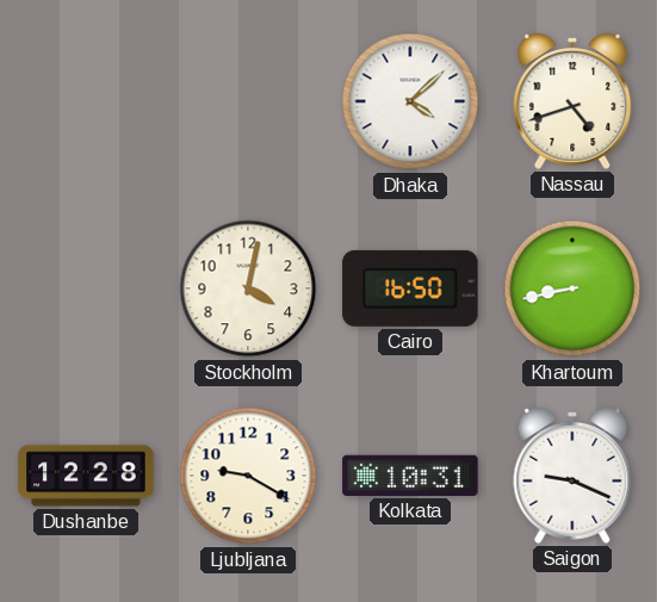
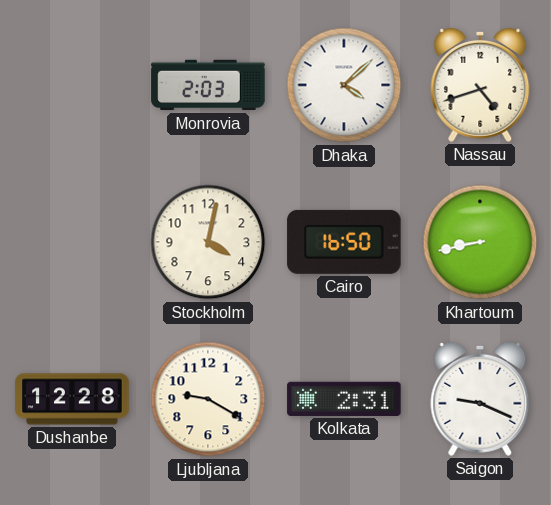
Monrovia: none -> 2:03
Kolkata: 10:31 -> 2:31
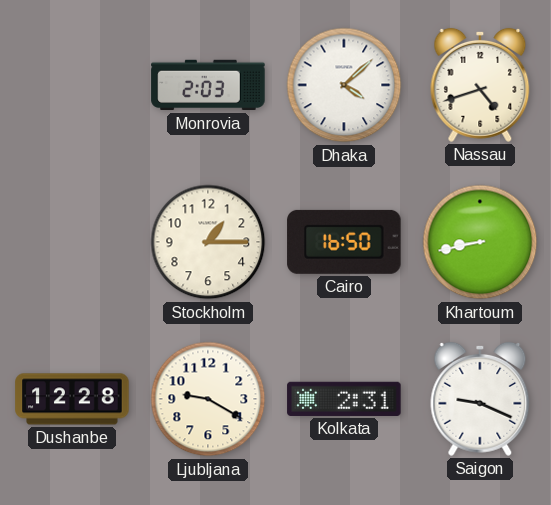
Stockholm: 4:02 -> 1:15
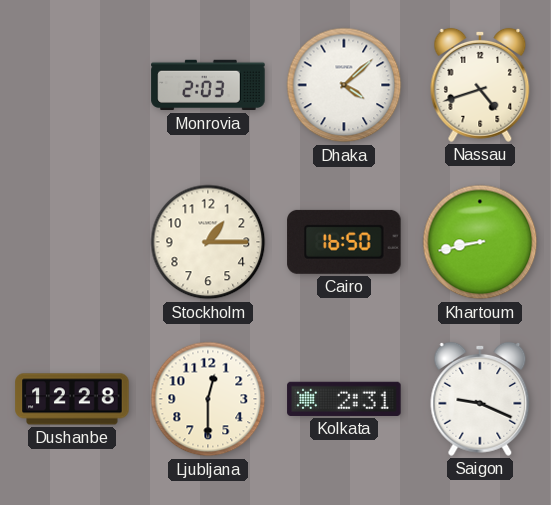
Ljubljana: 9:20 -> 12:30
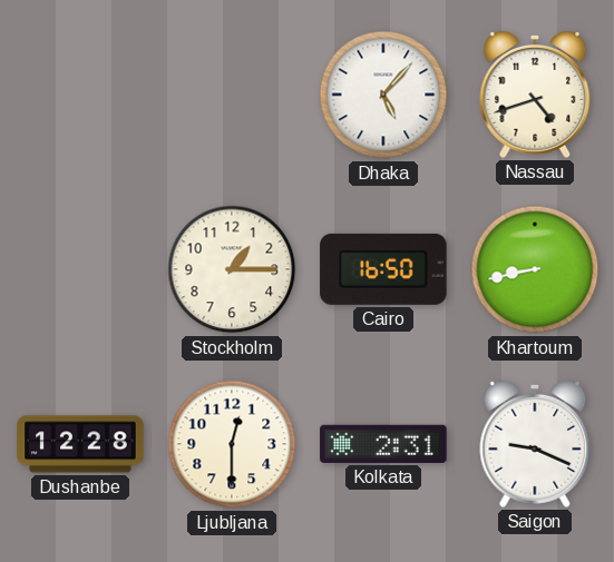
Monrovia: 2:03 -> none
Dhaka: 4:08 -> 5:07
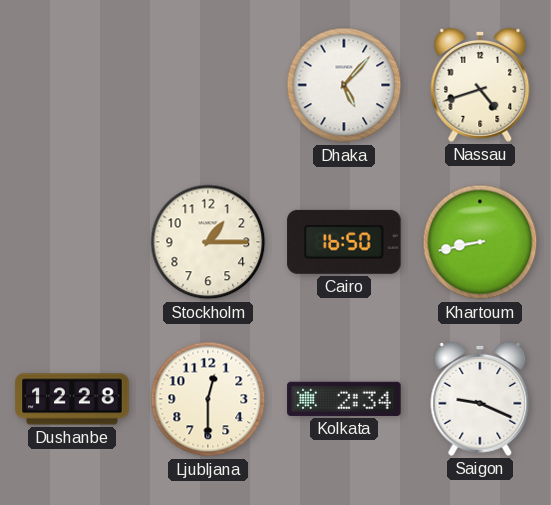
Kolkata: 2:31 -> 2:34
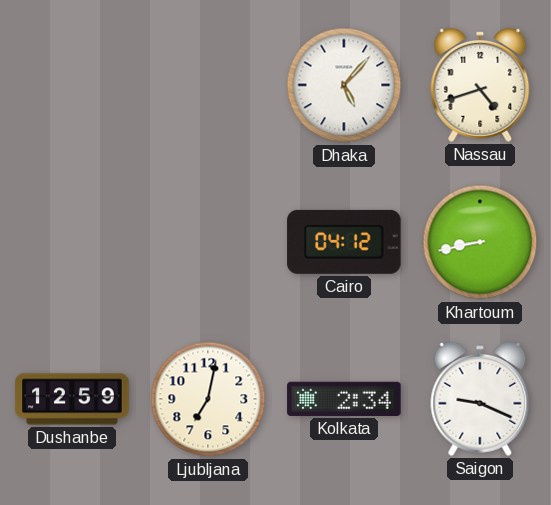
Stockholm: 1:15 -> none
Cairo: 16:50 -> 04:12
Dushanbe: 12:28 -> 12:59
Ljubljana: 12:30 -> 7:02
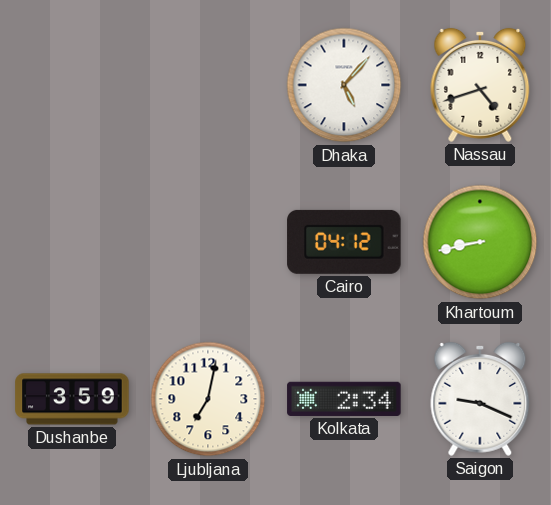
Dushanbe: 12:59 -> 3:59
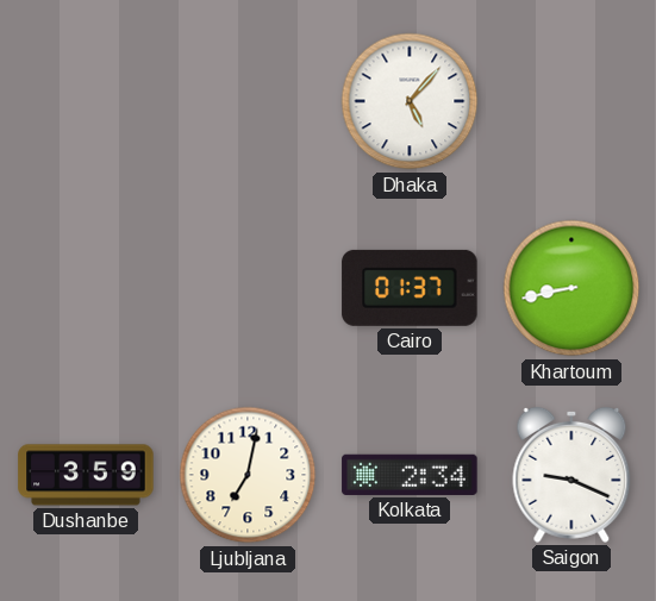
Nassau: 4:42 -> none
Cairo: 04:12 -> 01:37
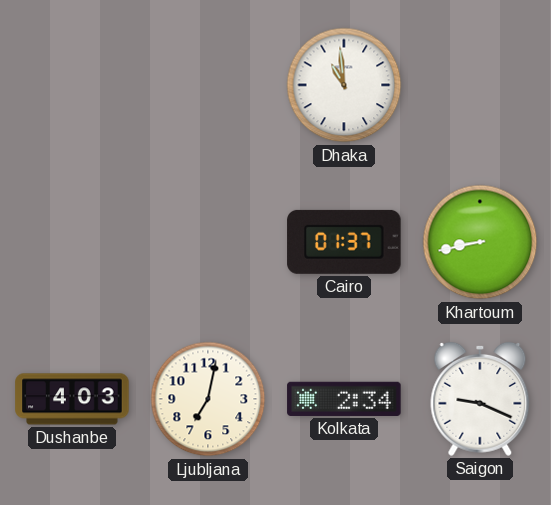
Dhaka: 5:07 -> 10:59
Dushanbe: 3:59 -> 4:03
